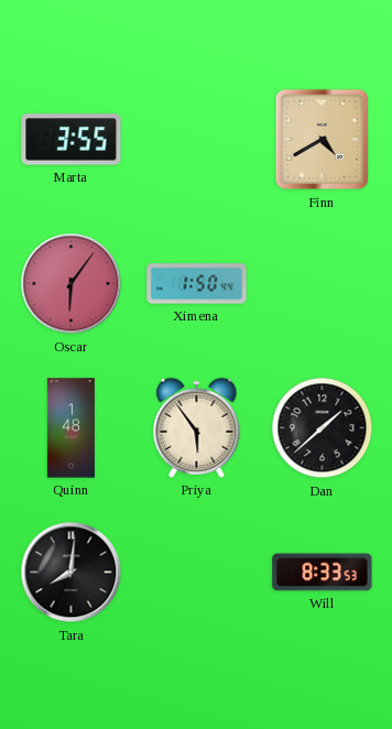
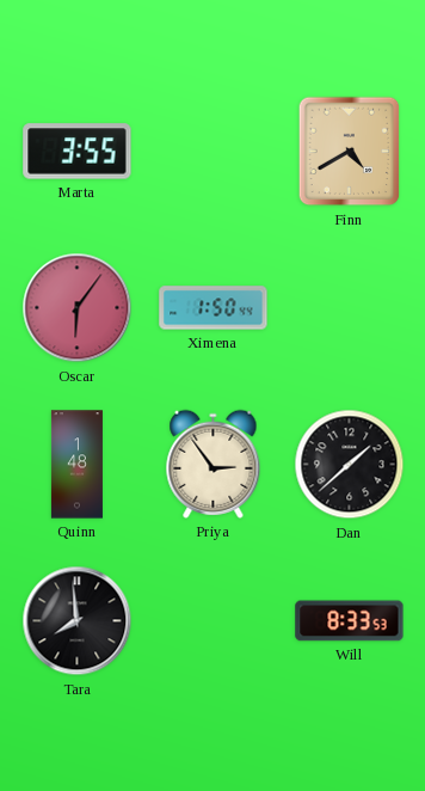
Priya: 5:54 -> 2:54
Tara: 8:01 -> 7:59
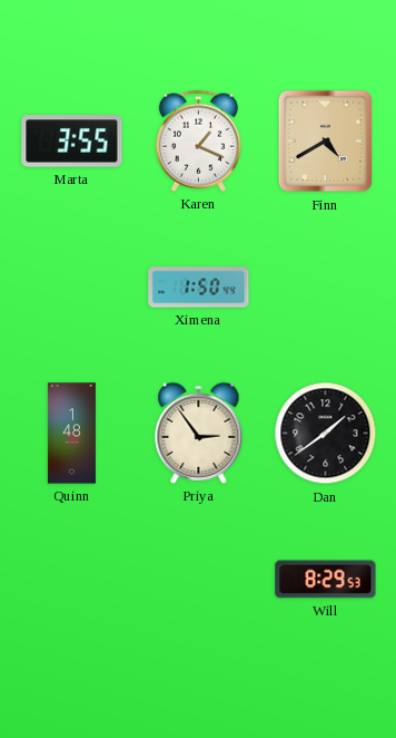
Karen: none -> 1:19
Oscar: 6:06 -> none
Dan: 1:38 -> 1:39
Tara: 7:59 -> none
Will: 8:33 -> 8:29
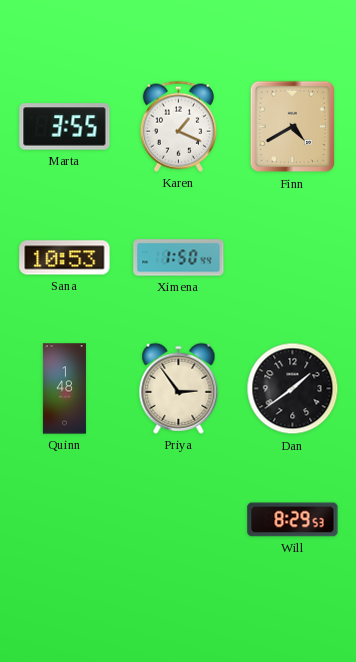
Sana: none -> 10:53
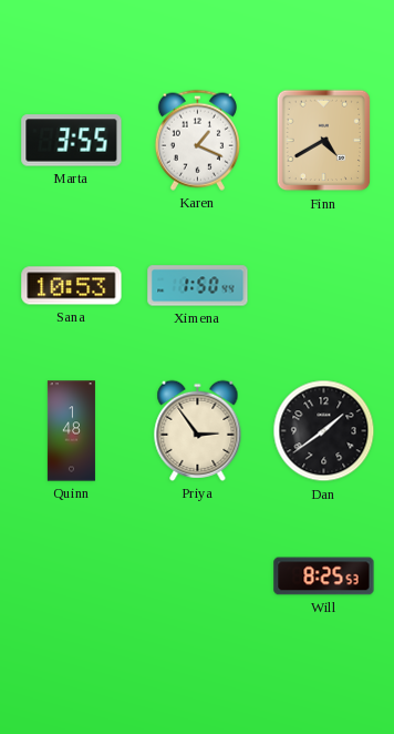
Will: 8:29 -> 8:25
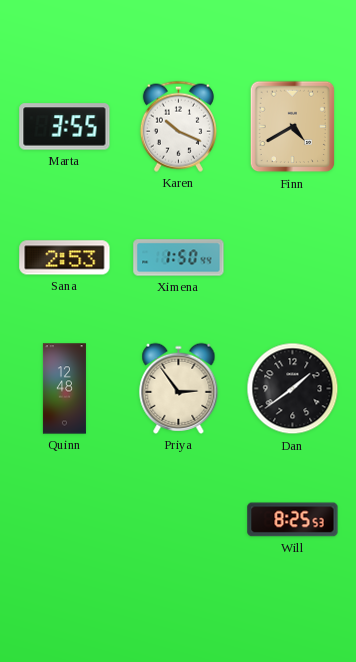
Karen: 1:19 -> 10:19
Sana: 10:53 -> 2:53
Quinn: 1:48 -> 12:48
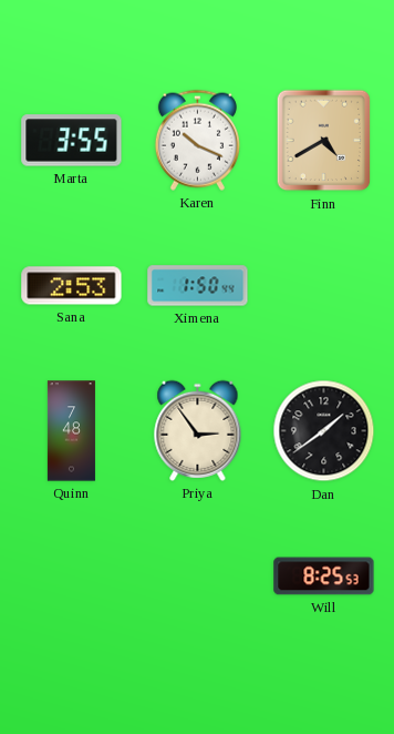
Quinn: 12:48 -> 7:48
